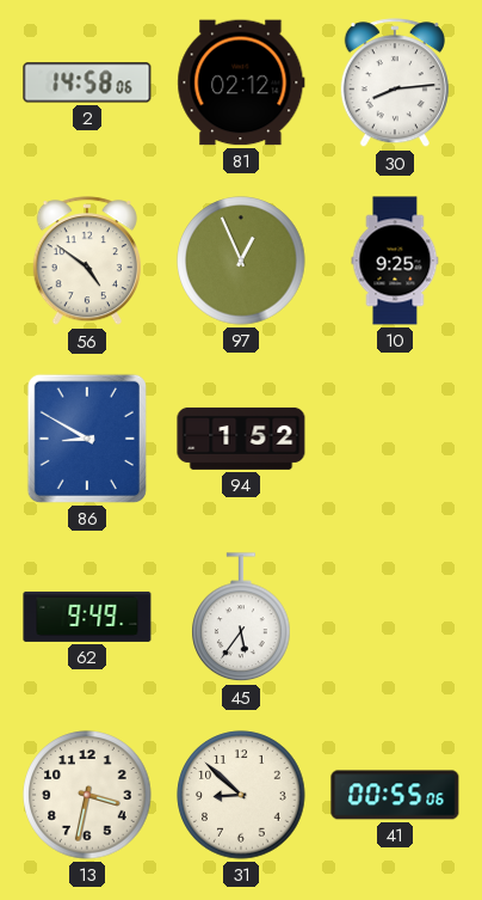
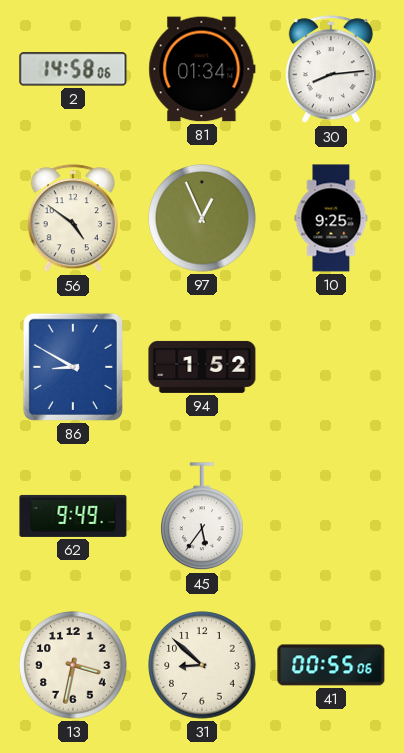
81: 02:12 -> 01:34
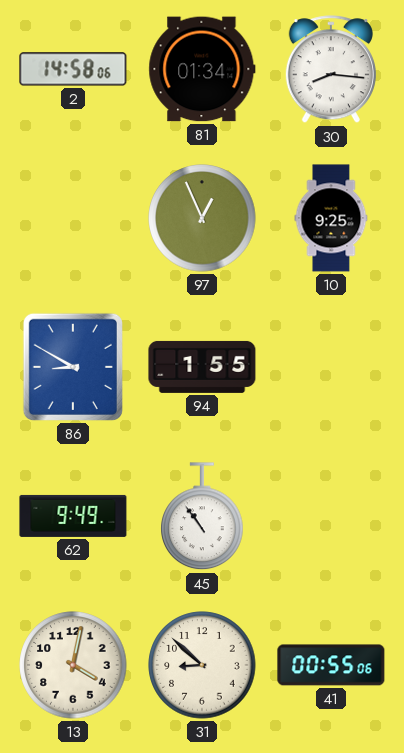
30: 8:14 -> 8:16
56: 4:51 -> none
94: 1:52 -> 1:55
45: 5:36 -> 10:54
13: 3:32 -> 4:02
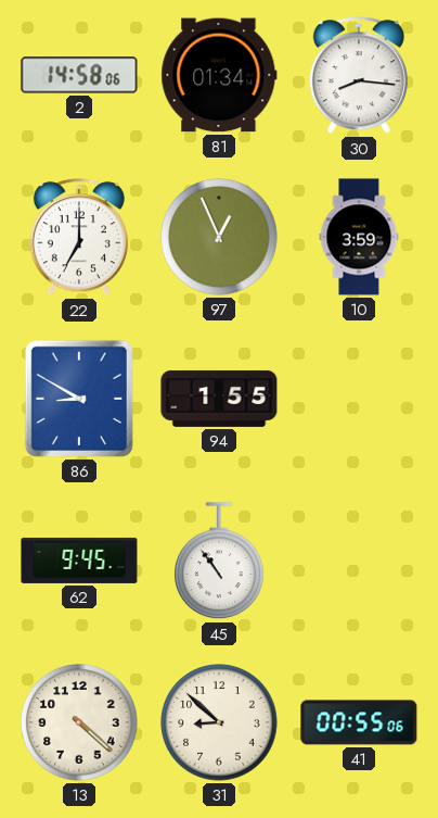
22: none -> 7:00
10: 9:25 -> 3:59
62: 9:49 -> 9:45
13: 4:02 -> 4:22
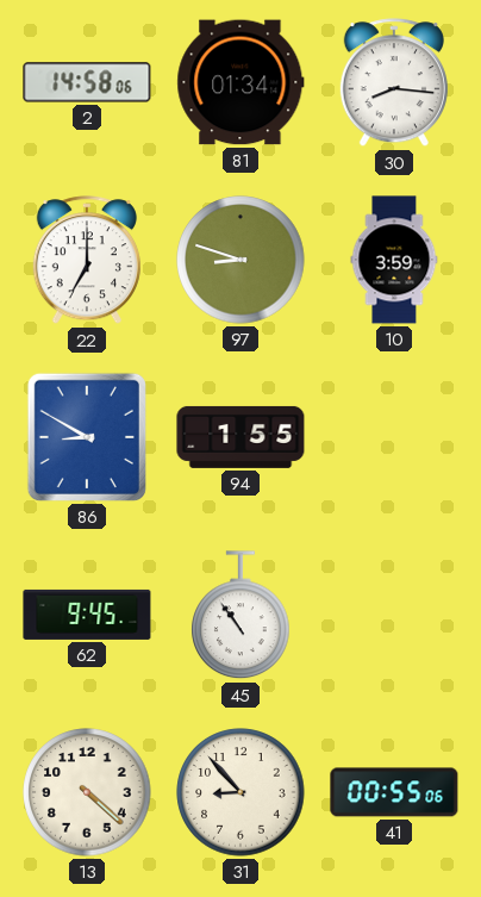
97: 12:56 -> 8:48
31: 8:52 -> 8:53
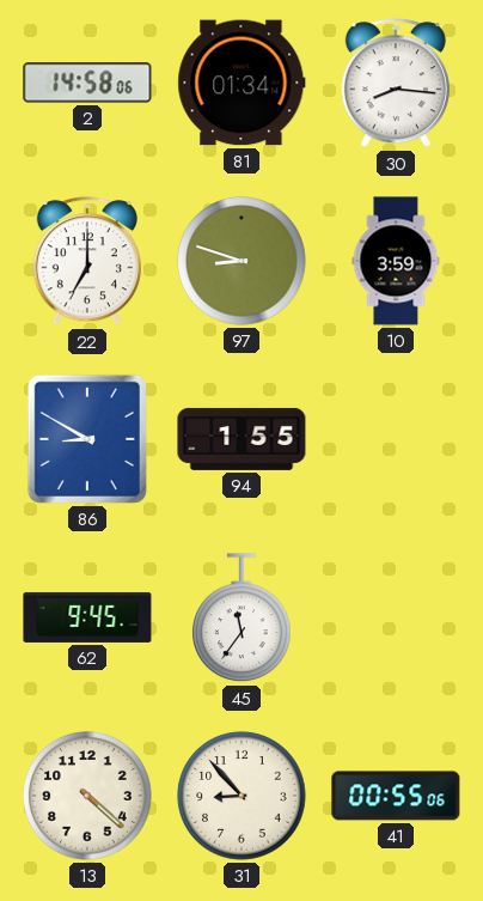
45: 10:54 -> 11:36
